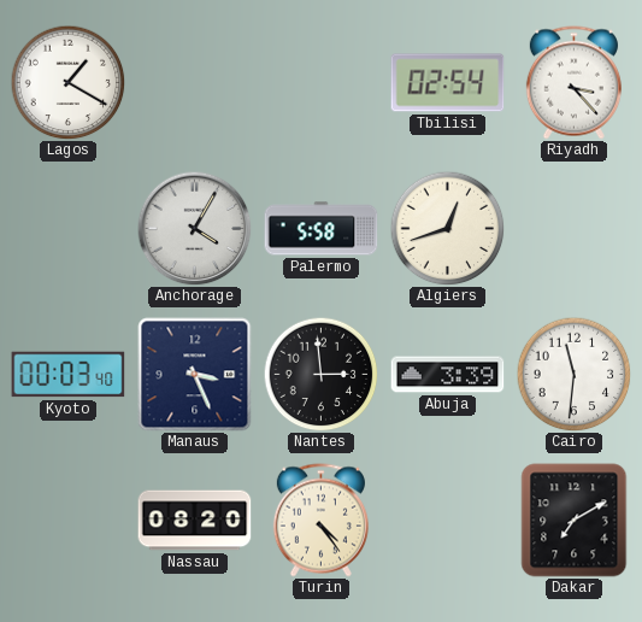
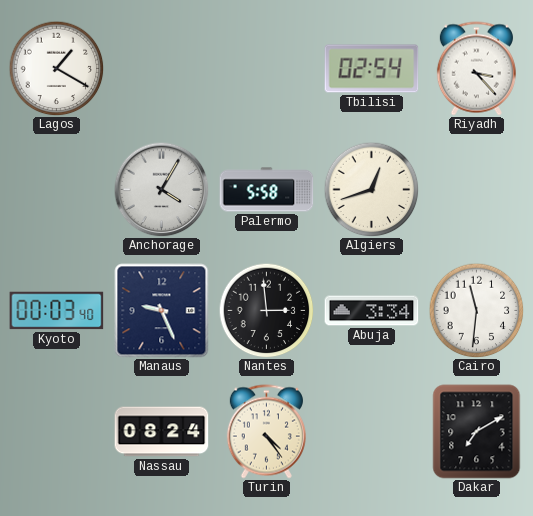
Manaus: 3:26 -> 9:26
Abuja: 3:39 -> 3:34
Nassau: 08:20 -> 08:24
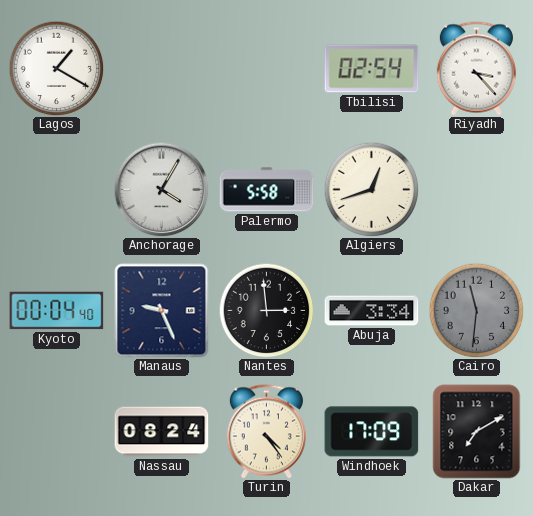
Kyoto: 00:03 -> 00:04
Cairo dial: white -> grey
Windhoek: none -> 17:09
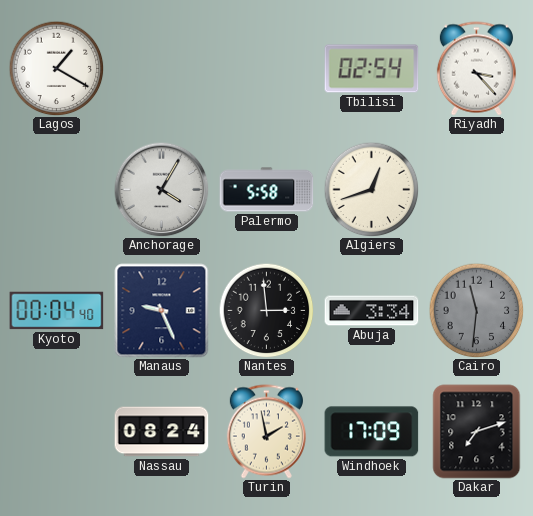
Turin: 4:24 -> 1:58
Dakar: 7:10 -> 7:12
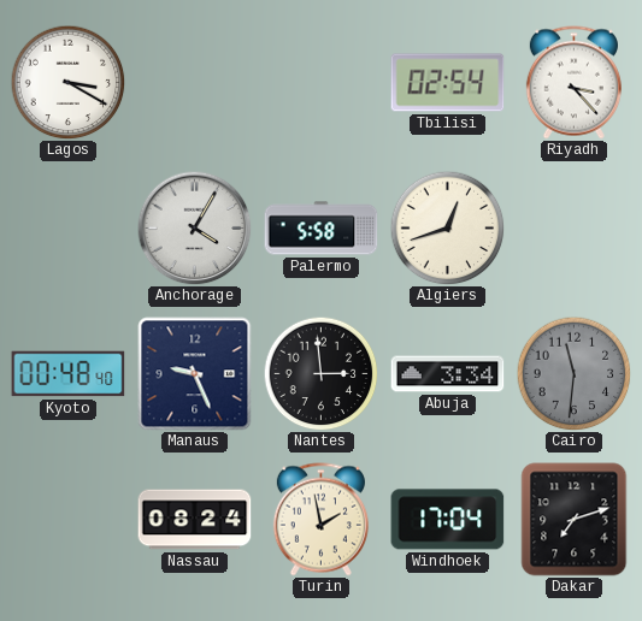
Lagos: 1:20 -> 3:20
Kyoto: 00:04 -> 00:48
Windhoek: 17:09 -> 17:04
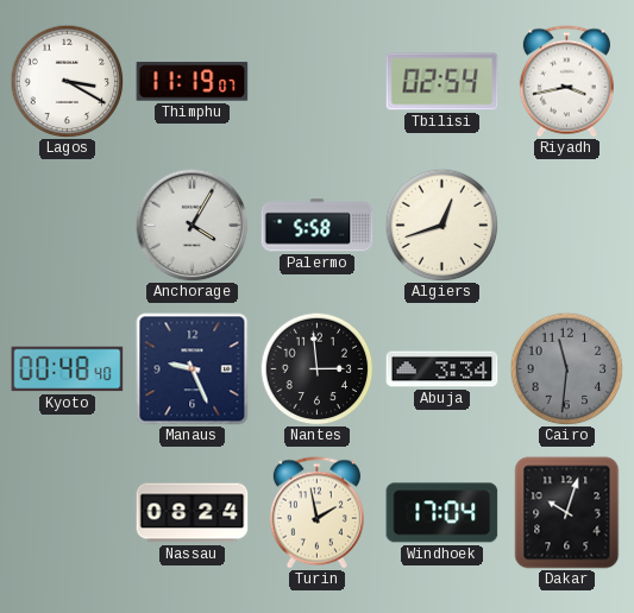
Thimphu: none -> 11:19
Riyadh: 3:23 -> 3:43
Dakar: 7:12 -> 10:03
